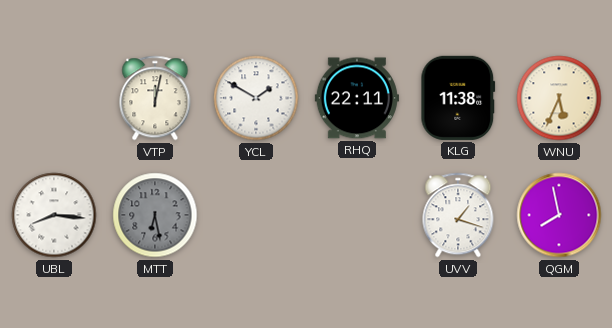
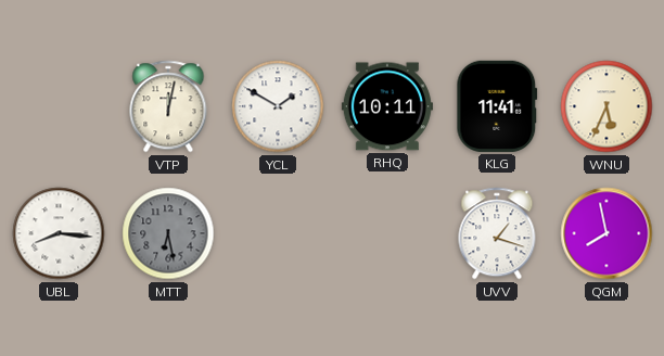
RHQ: 22:11 -> 10:11
KLG: 11:38 -> 11:41
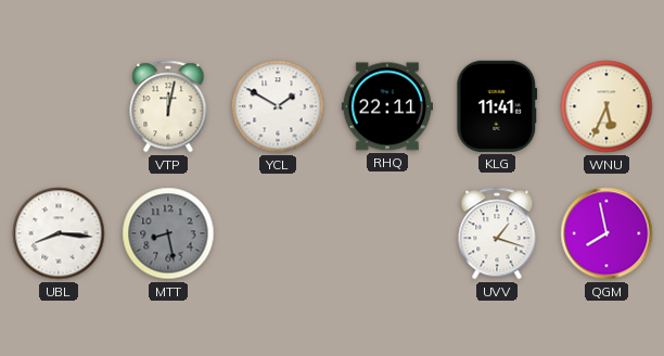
RHQ: 10:11 -> 22:11
MTT: 6:28 -> 8:28
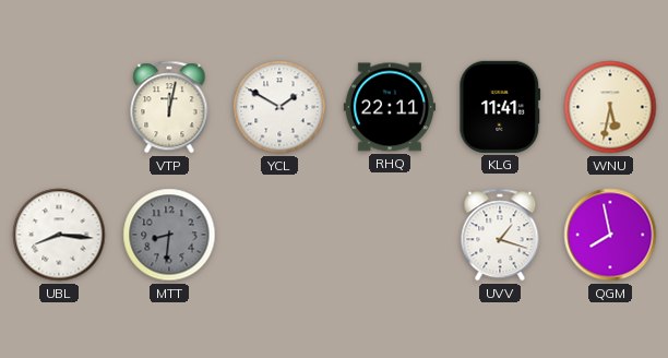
WNU: 5:34 -> 5:32
MTT: 8:28 -> 8:31
